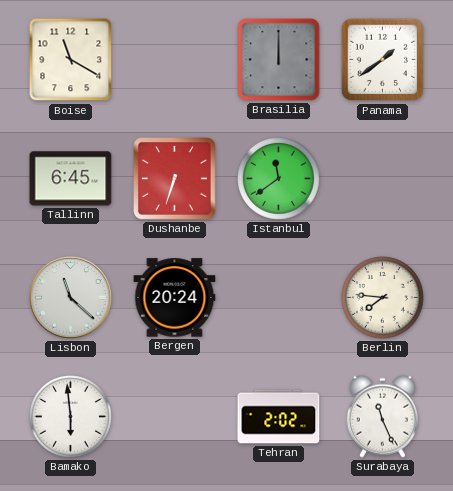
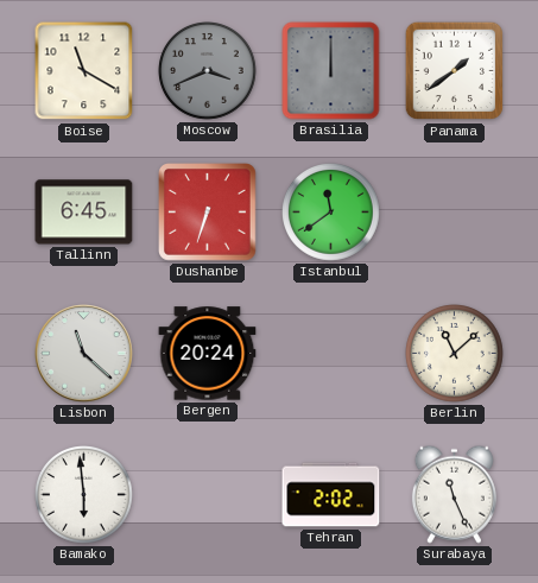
Moscow: none -> 3:41
Berlin: 7:46 -> 11:08
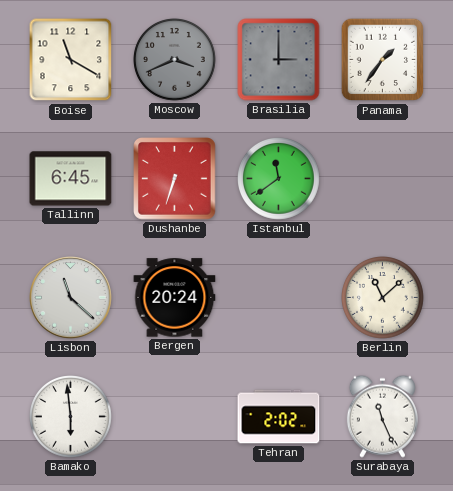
Brasilia: 12:00 -> 3:00
Panama: 1:39 -> 1:36
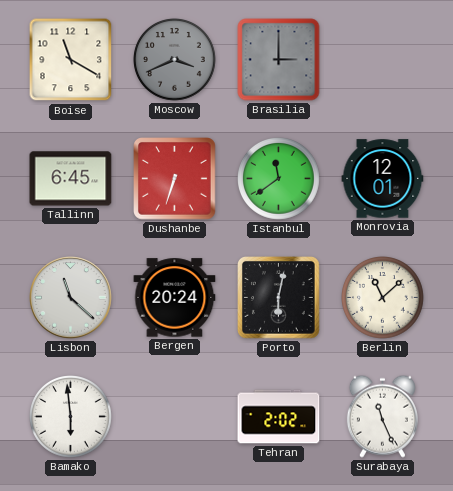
Panama: 1:36 -> none
Monrovia: none -> 12:01
Porto: none -> 6:02
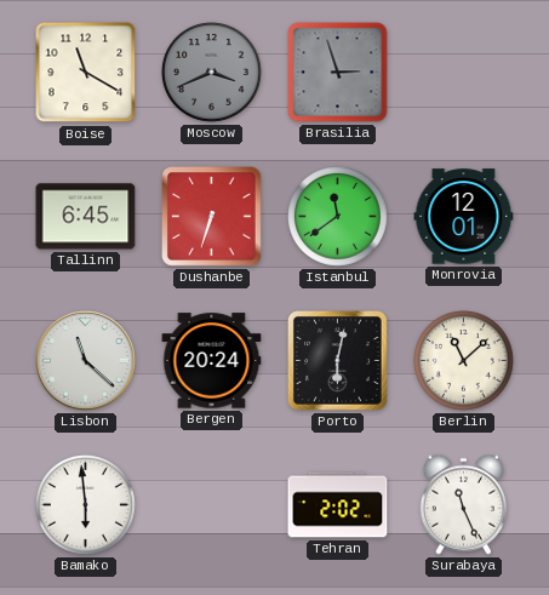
Brasilia: 3:00 -> 2:57
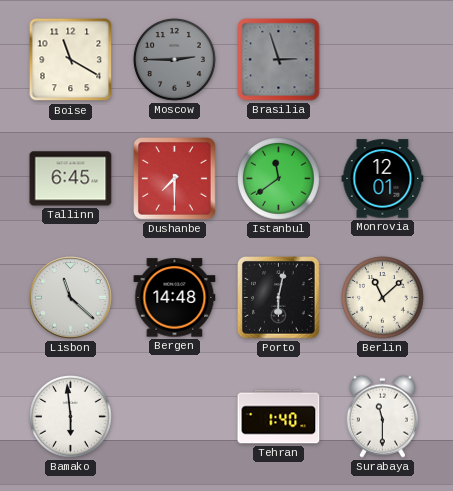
Moscow: 3:41 -> 2:45
Dushanbe: 6:33 -> 7:30
Bergen: 20:24 -> 14:48
Tehran: 2:02 -> 1:40
Surabaya: 11:26 -> 11:30
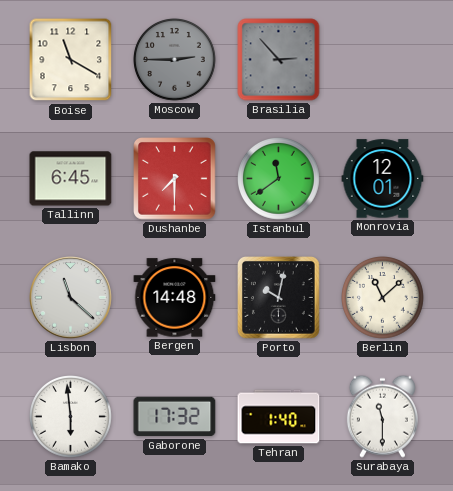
Brasilia: 2:57 -> 2:53
Porto: 6:02 -> 10:02
Gaborone: none -> 17:32
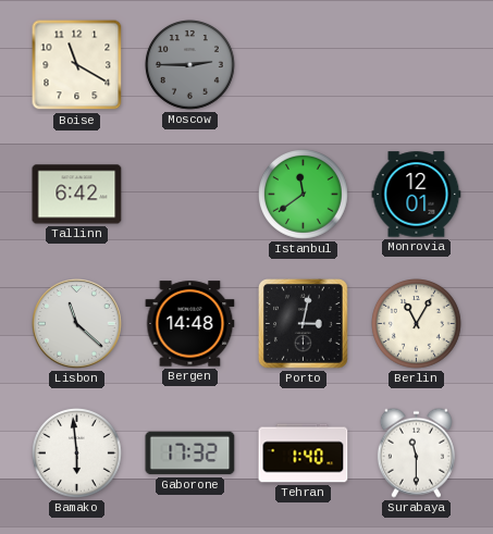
Brasilia: 2:53 -> none
Tallinn: 6:45 -> 6:42
Dushanbe: 7:30 -> none
Porto: 10:02 -> 3:02
Berlin: 11:08 -> 11:05
